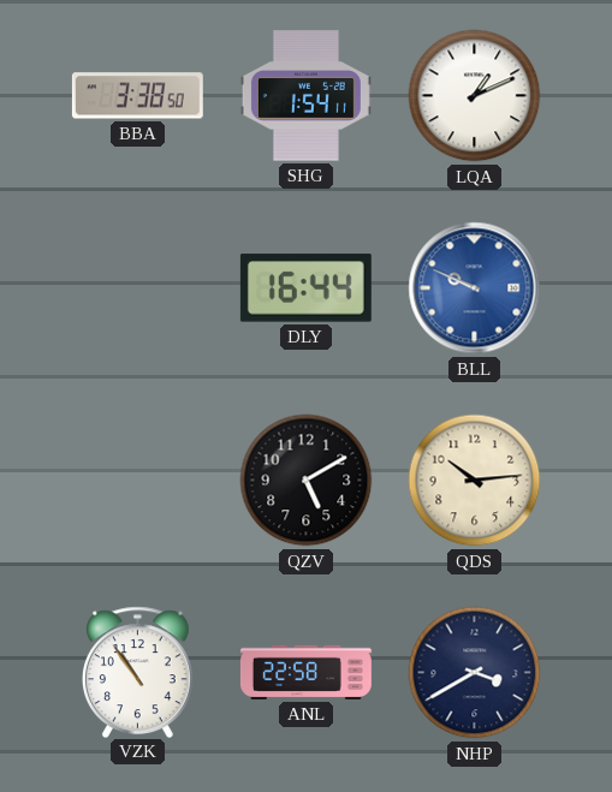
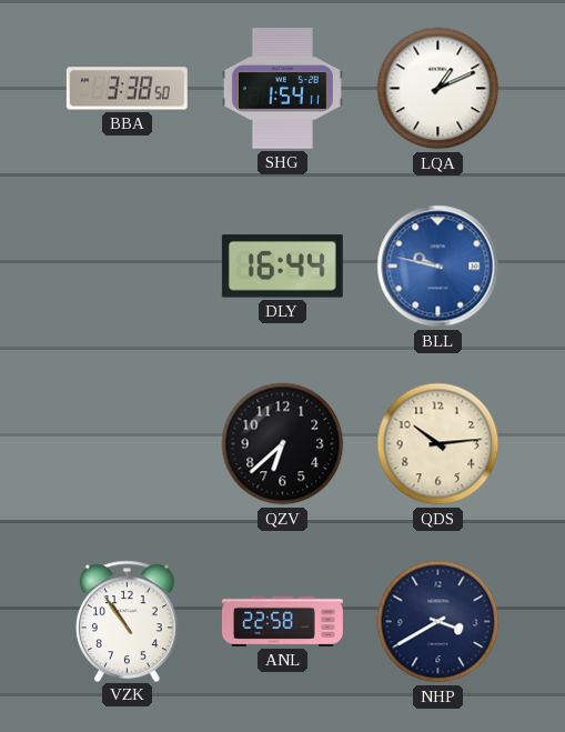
BLL: 9:49 -> 9:47
QZV: 5:10 -> 6:38
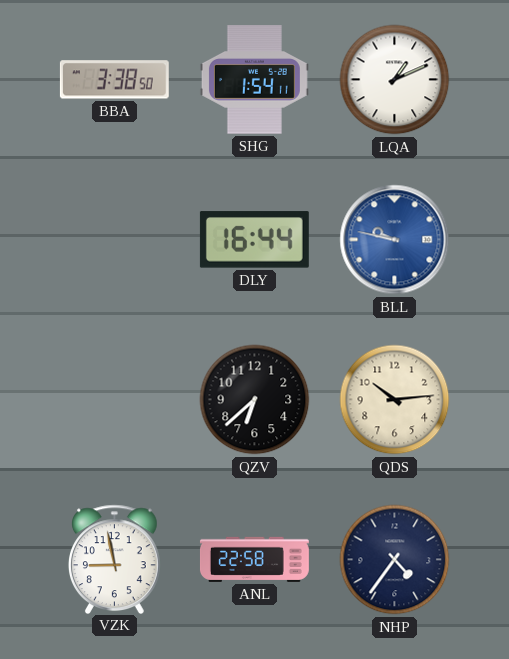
VZK: 10:54 -> 8:58
NHP: 3:40 -> 4:36
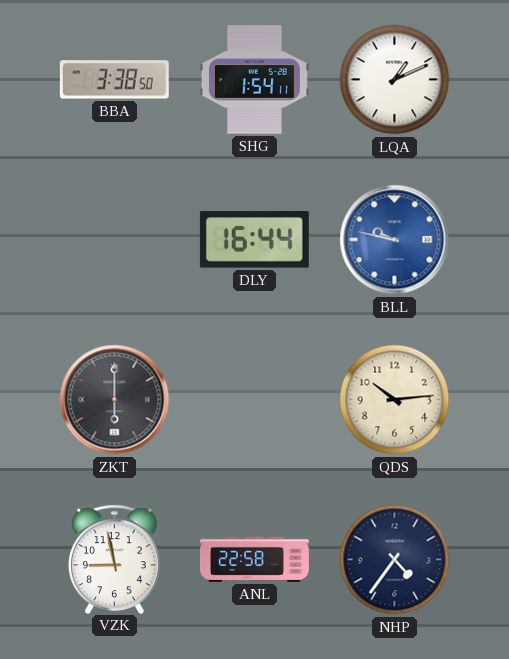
ZKT: none -> 6:00
QZV: 6:38 -> none
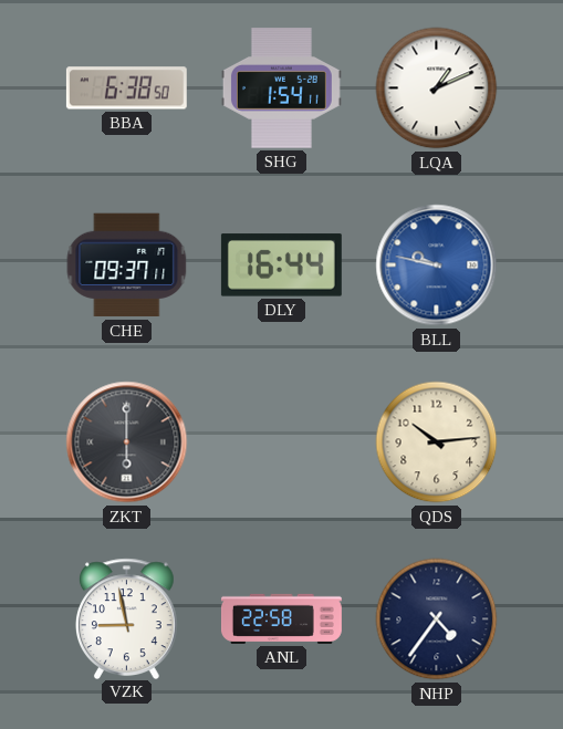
BBA: 3:38 -> 6:38
CHE: none -> 09:37
